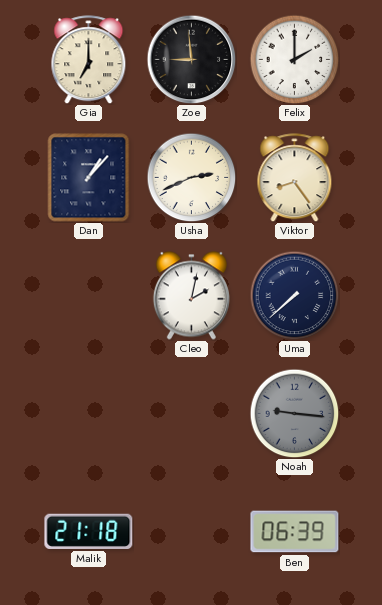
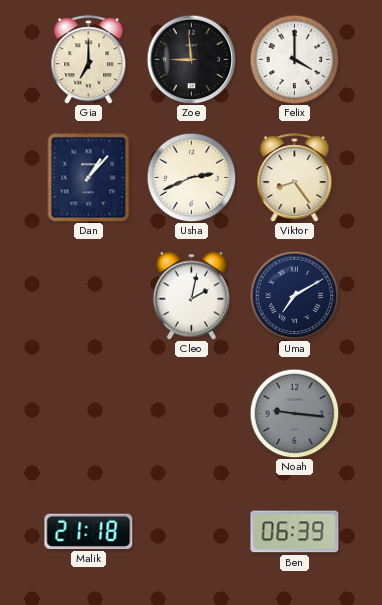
Felix: 2:00 -> 4:00
Uma: 7:38 -> 7:10
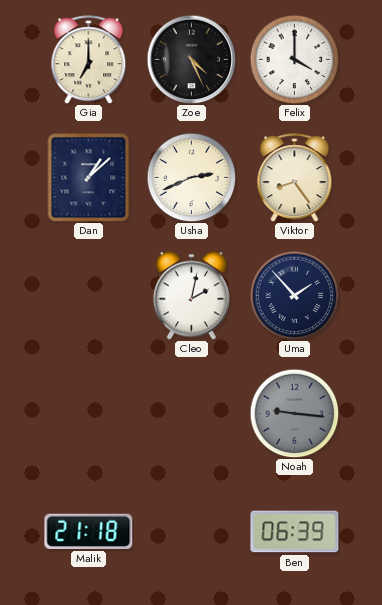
Zoe: 8:59 -> 4:26
Dan: 1:07 -> 1:08
Uma: 7:10 -> 1:53
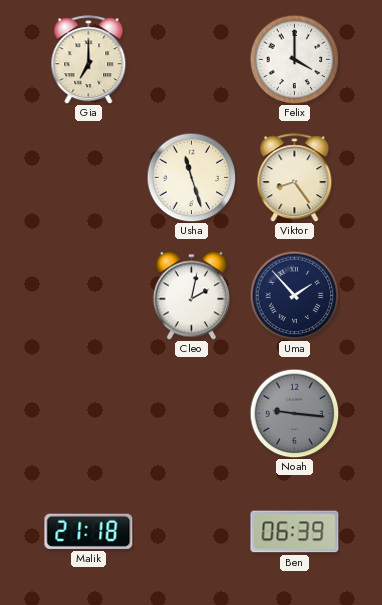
Zoe: 4:26 -> none
Dan: 1:08 -> none
Usha: 2:41 -> 11:27
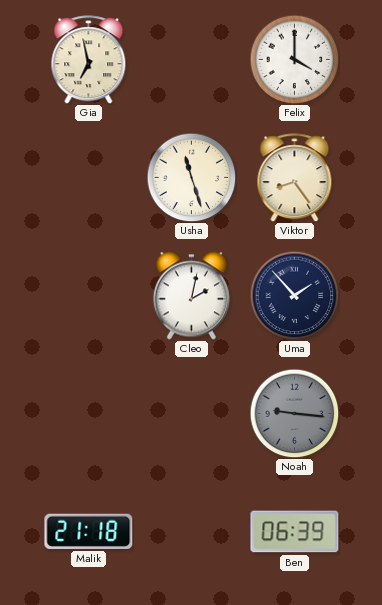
Gia: 7:00 -> 6:58
